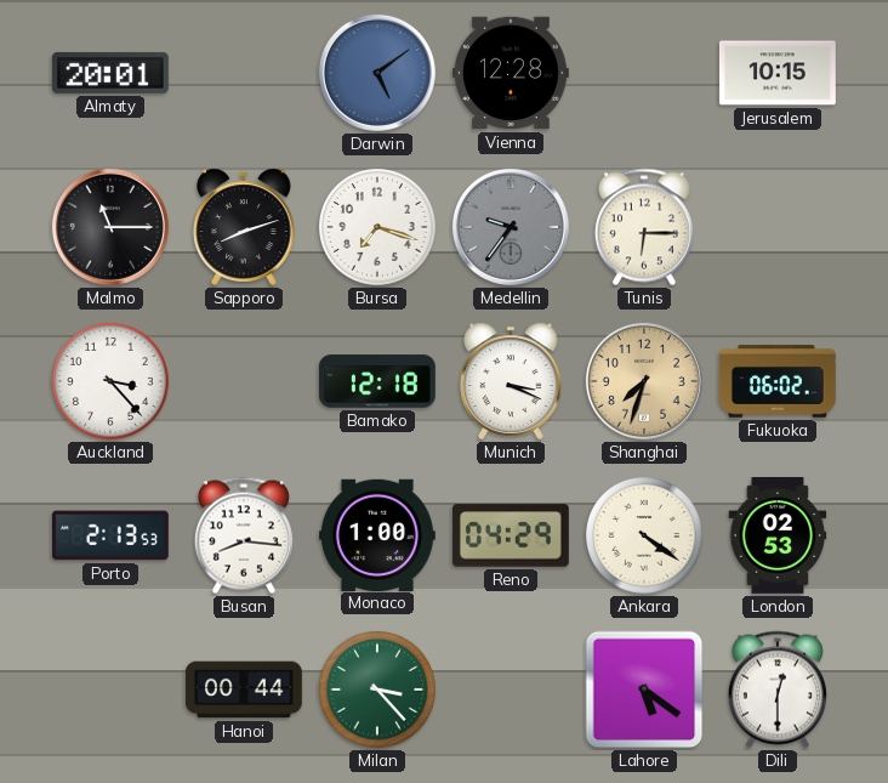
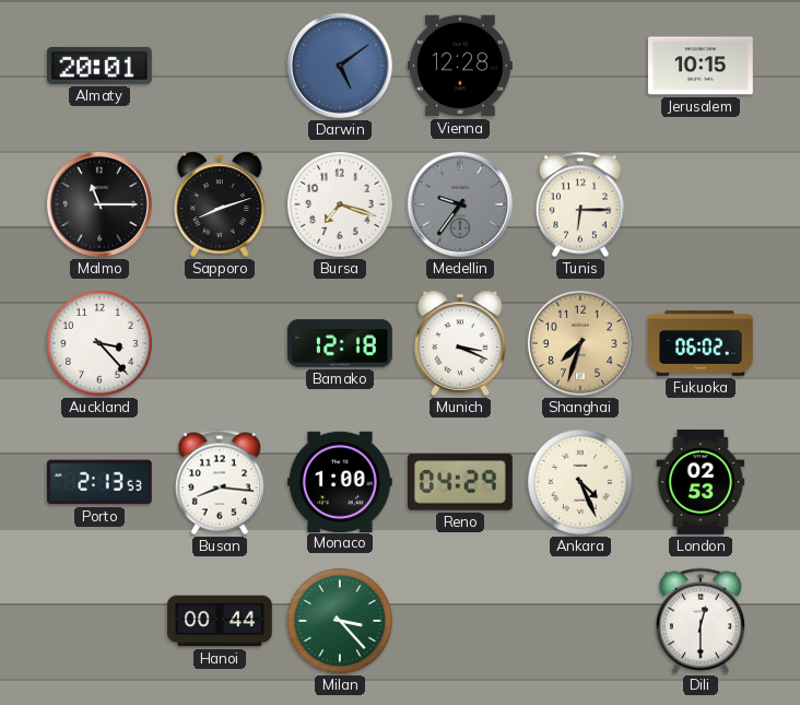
Ankara: 4:21 -> 4:26
Lahore: 5:21 -> none
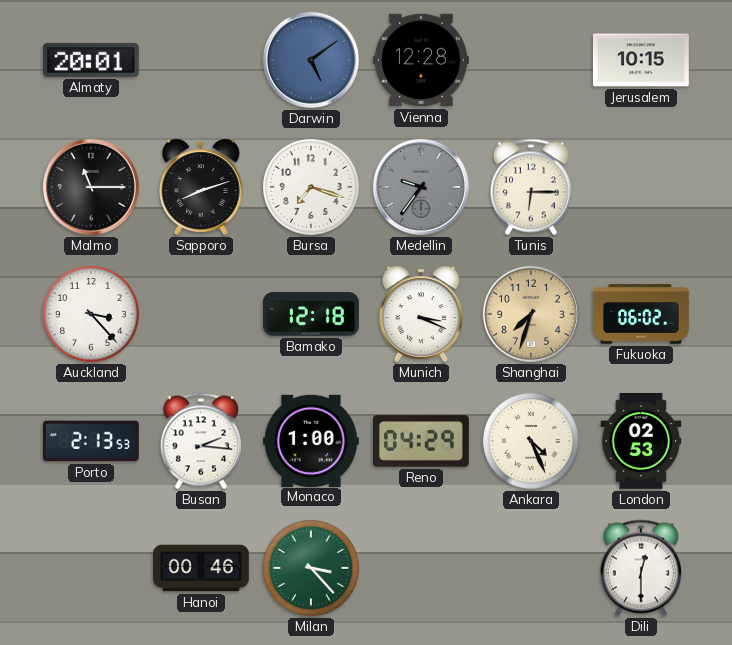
Busan: 8:16 -> 2:16
Hanoi: 00:44 -> 00:46
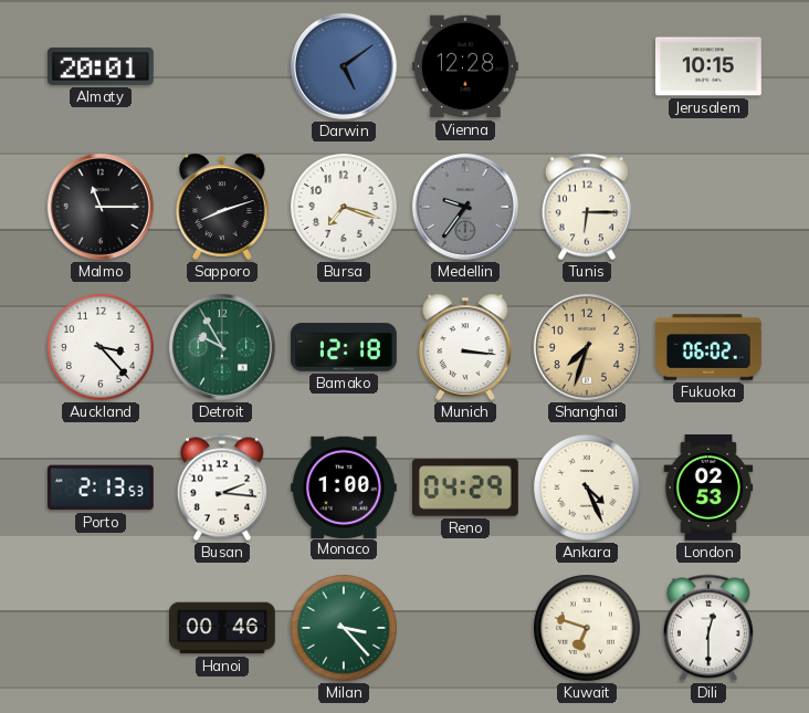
Detroit: none -> 9:55
Munich: 3:19 -> 3:16
Kuwait: none -> 6:48
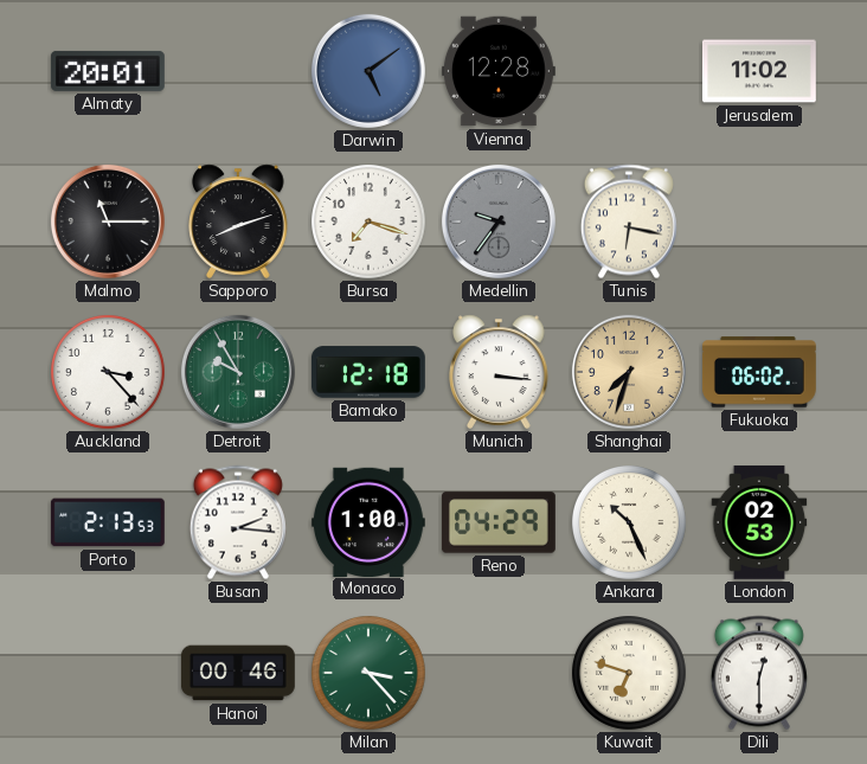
Jerusalem: 10:15 -> 11:02
Tunis: 6:15 -> 6:17
Ankara: 4:26 -> 10:26
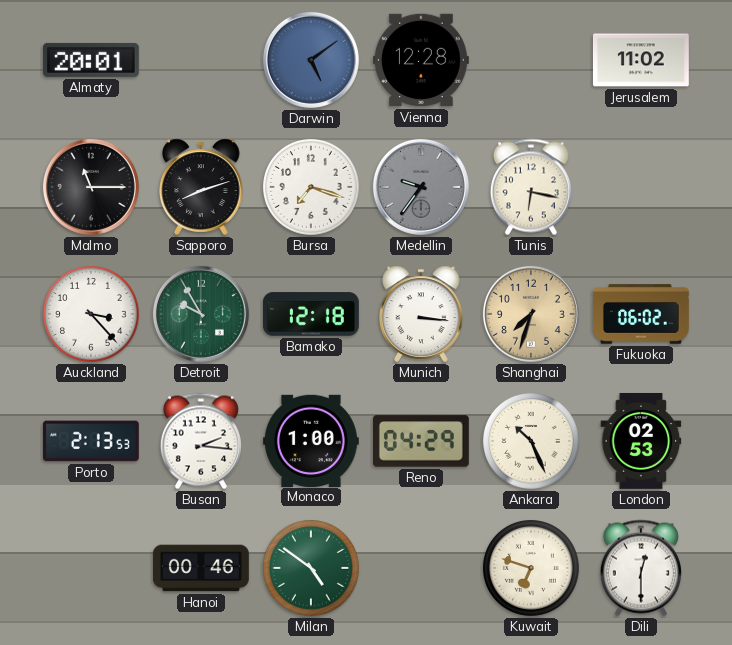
Milan: 3:23 -> 4:51
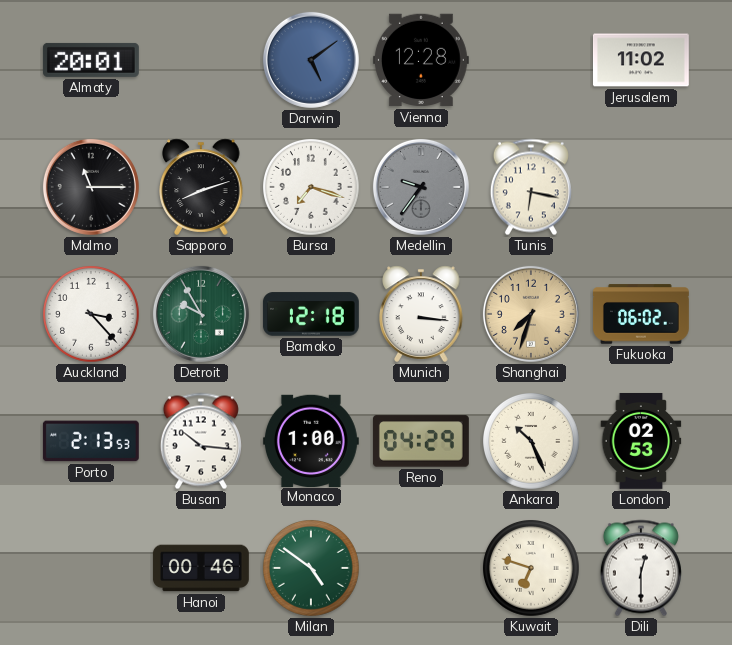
Busan: 2:16 -> 10:16
